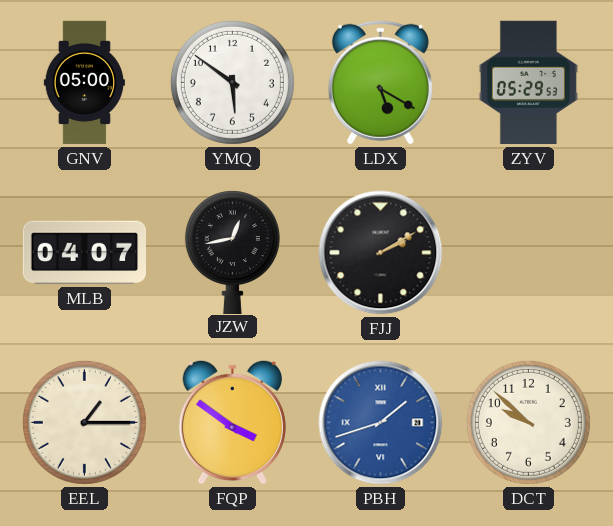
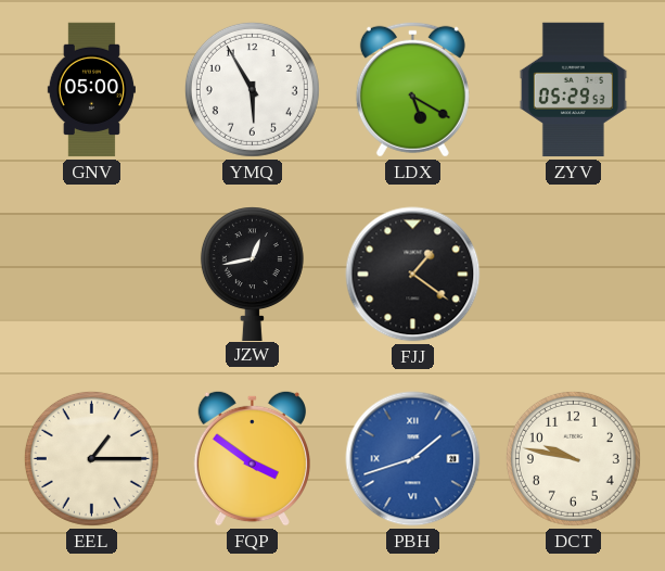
YMQ: 5:51 -> 5:55
MLB: 04:07 -> none
FJJ: 2:10 -> 1:21
DCT: 9:52 -> 9:47
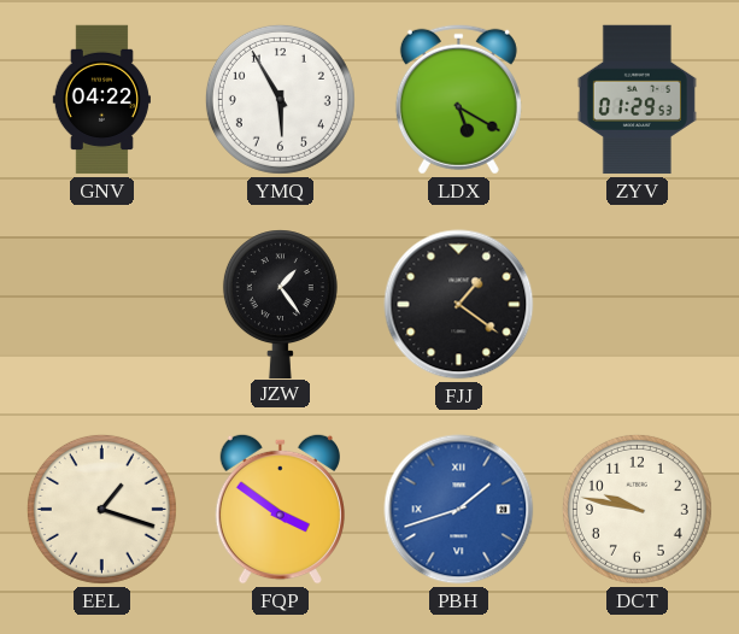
GNV: 05:00 -> 04:22
ZYV: 05:29 -> 01:29
JZW: 12:43 -> 1:24
EEL: 1:15 -> 1:18
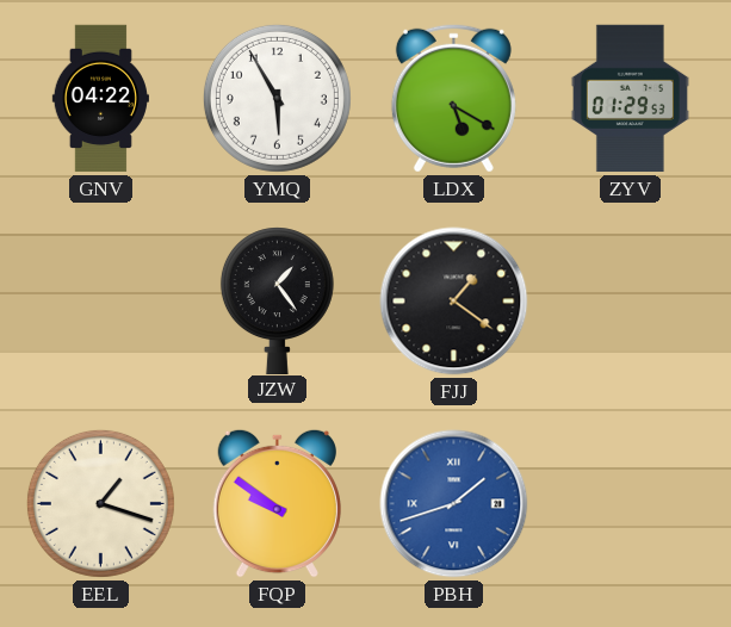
FQP: 3:51 -> 9:51
DCT: 9:47 -> none
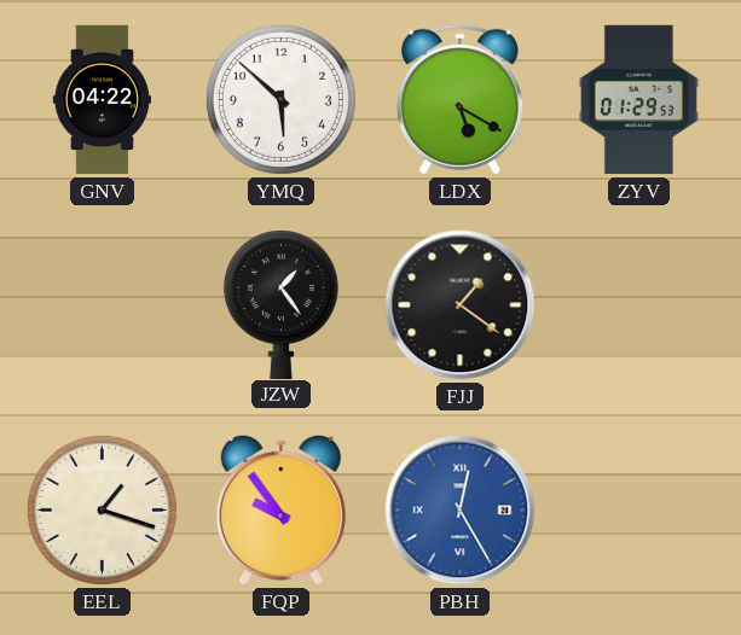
YMQ: 5:55 -> 5:52
FQP: 9:51 -> 9:54
PBH: 1:42 -> 12:25
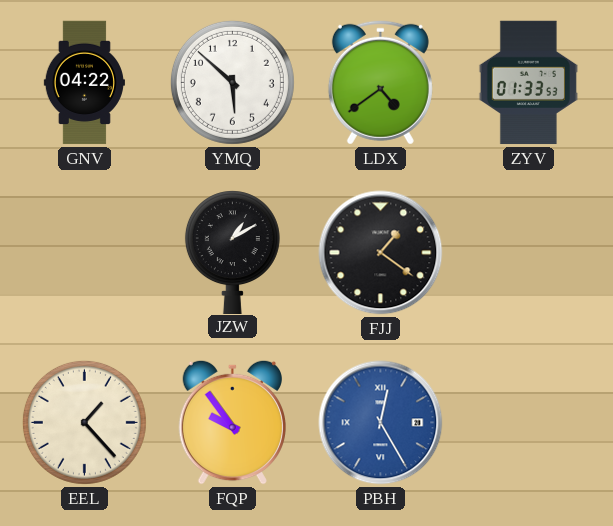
LDX: 5:20 -> 4:39
ZYV: 01:29 -> 01:33
JZW: 1:24 -> 1:10
EEL: 1:18 -> 1:23
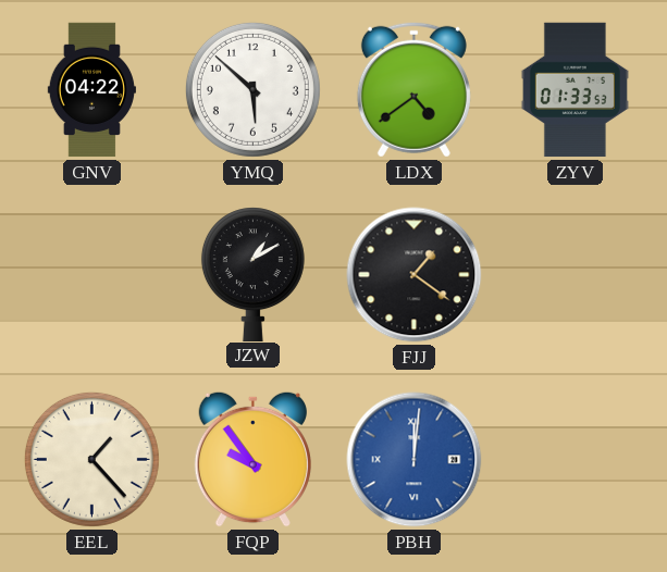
PBH: 12:25 -> 12:01
